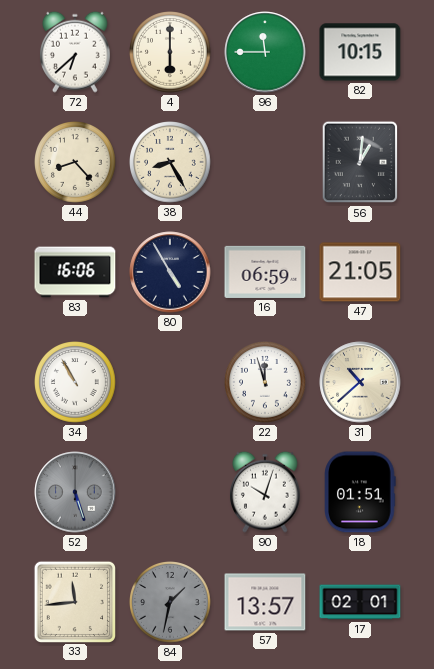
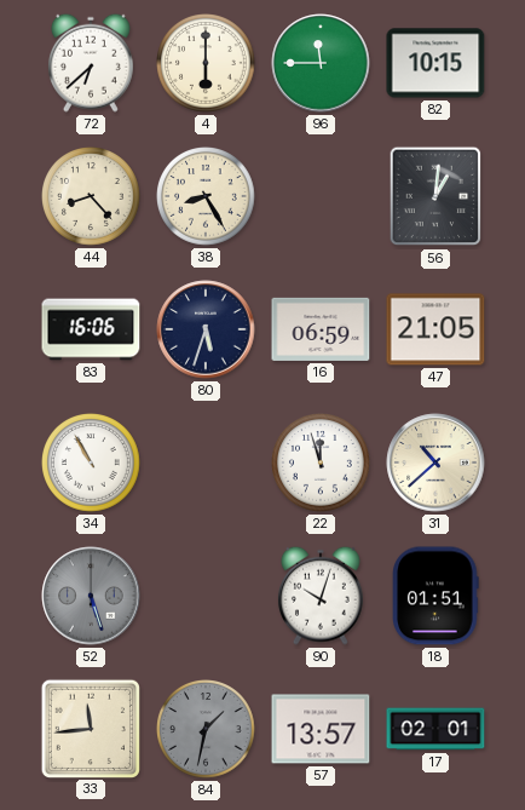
80: 4:55 -> 5:33
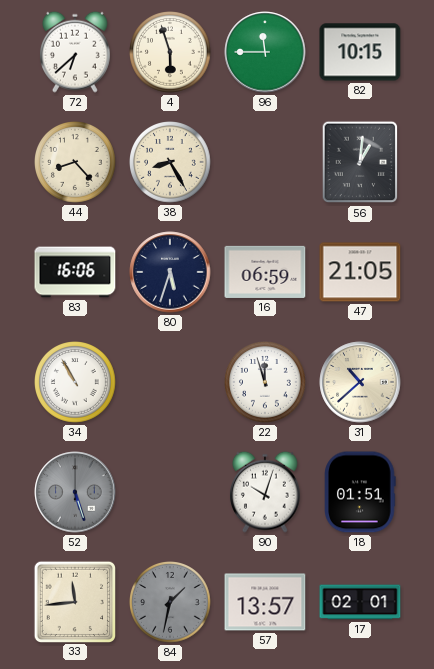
4: 6:00 -> 5:57
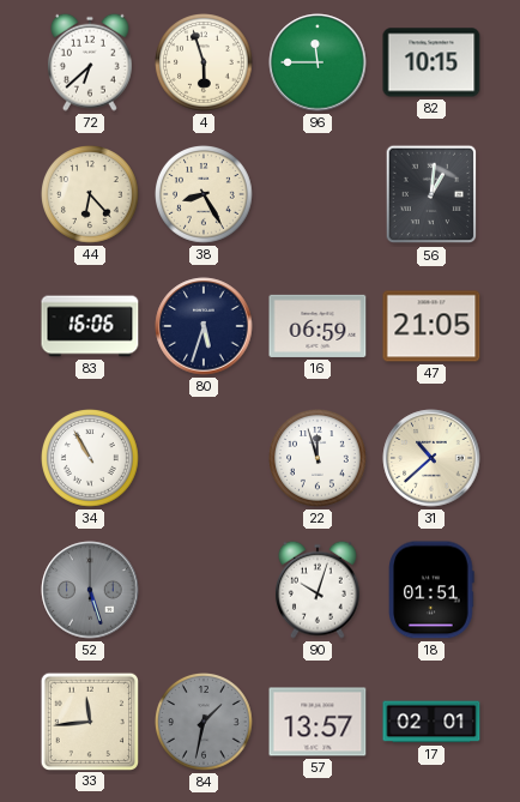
44: 8:23 -> 6:23
